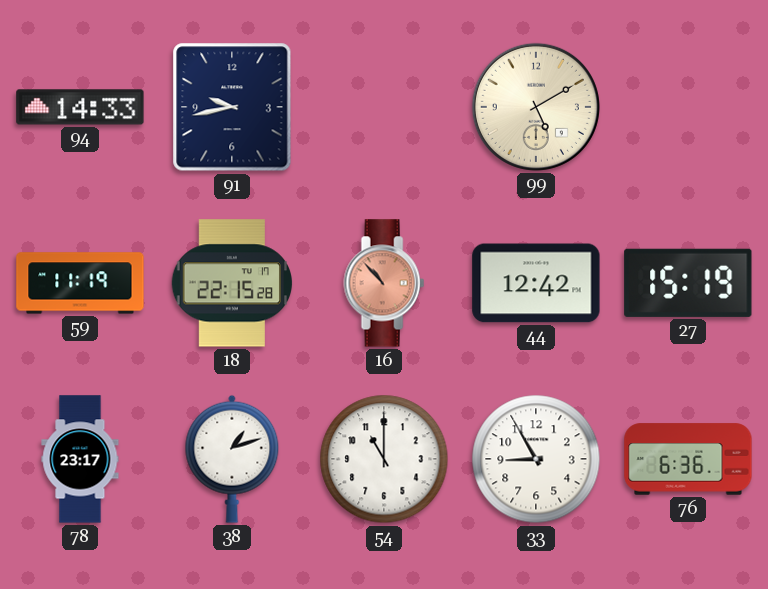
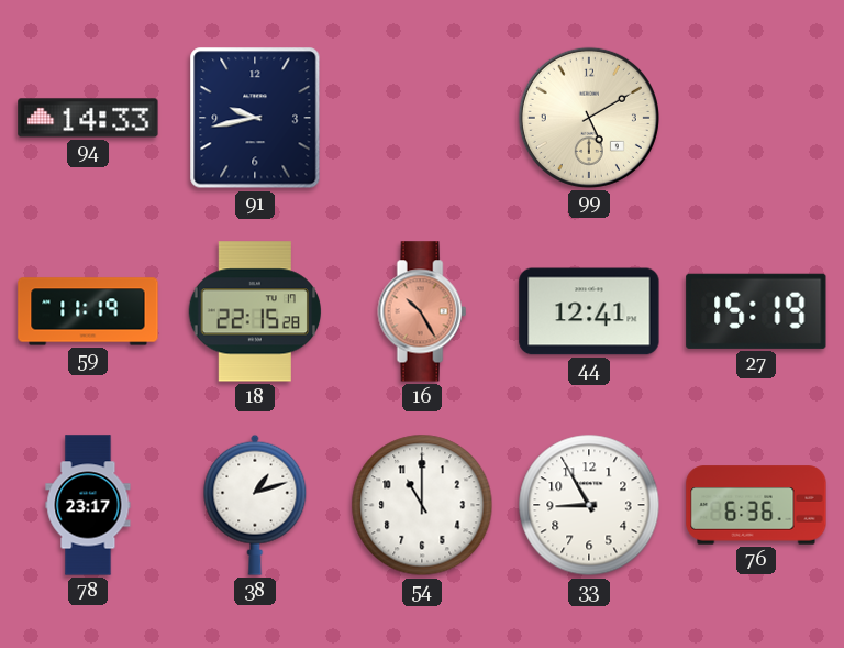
16: 10:53 -> 10:25
44: 12:42 -> 12:41
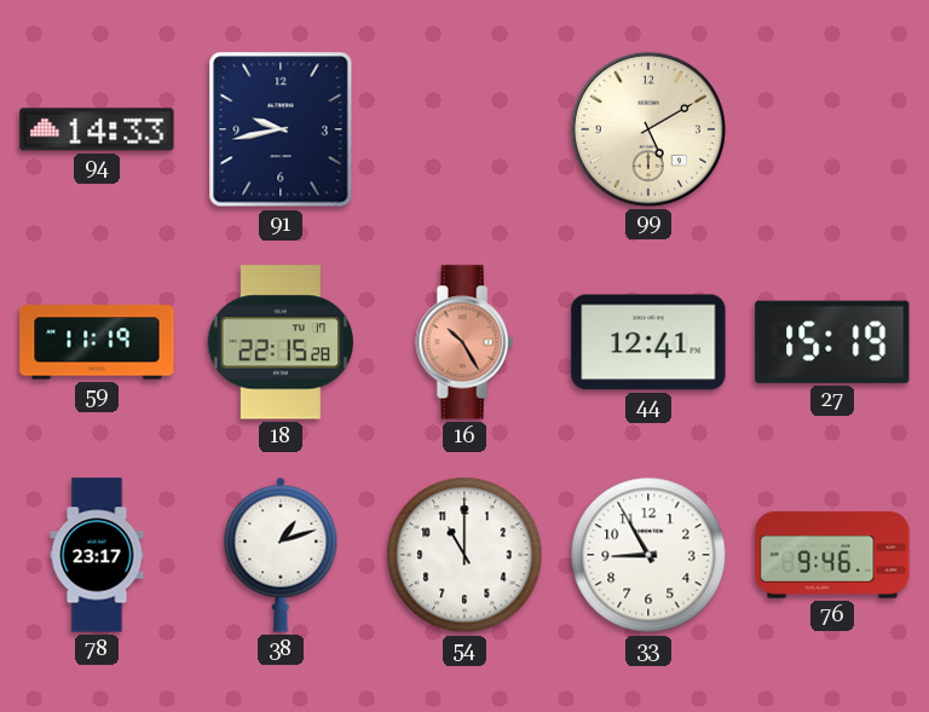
76: 6:36 -> 9:46
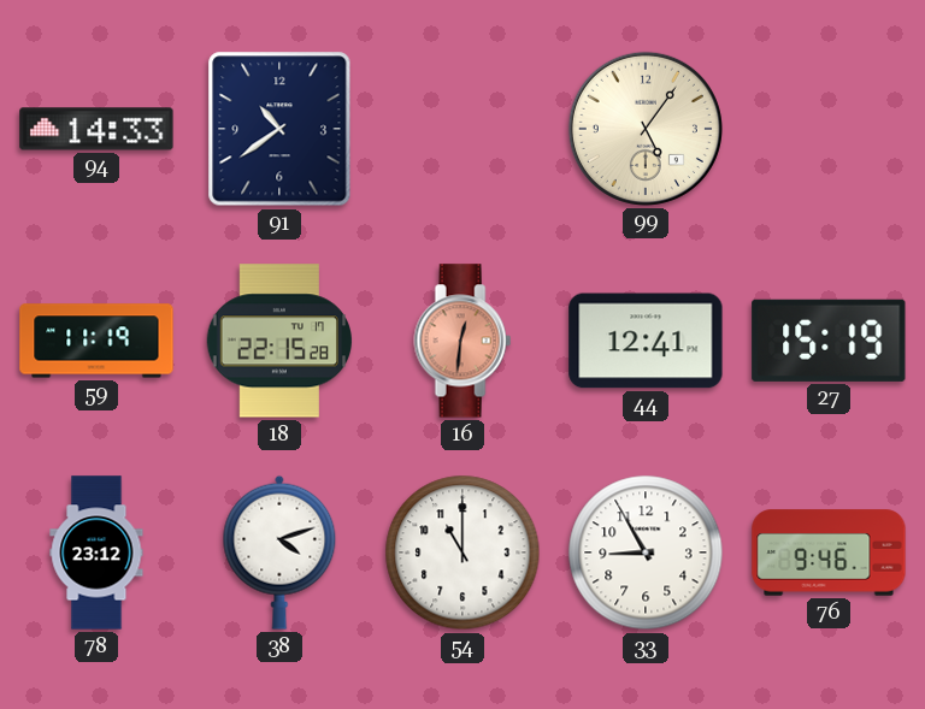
91: 9:43 -> 10:39
99: 5:10 -> 5:06
16: 10:25 -> 12:31
78: 23:17 -> 23:12
38: 1:12 -> 4:12
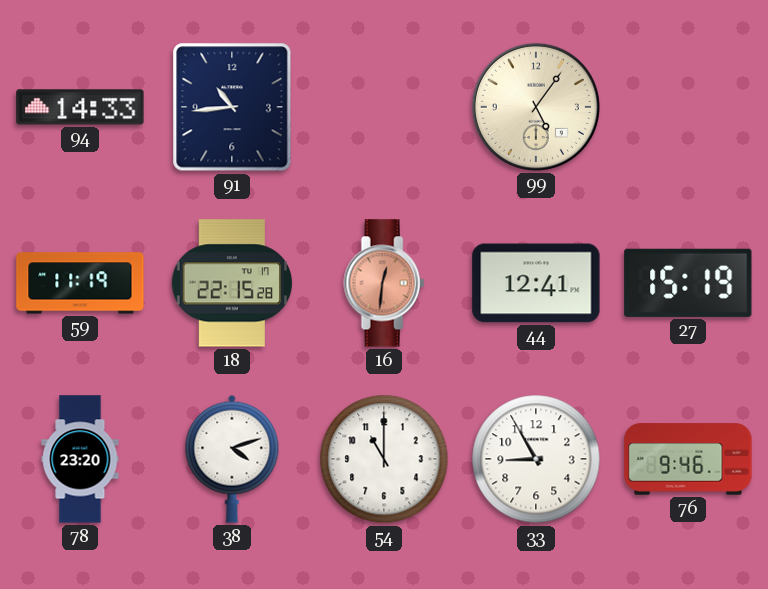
91: 10:39 -> 10:44
78: 23:12 -> 23:20
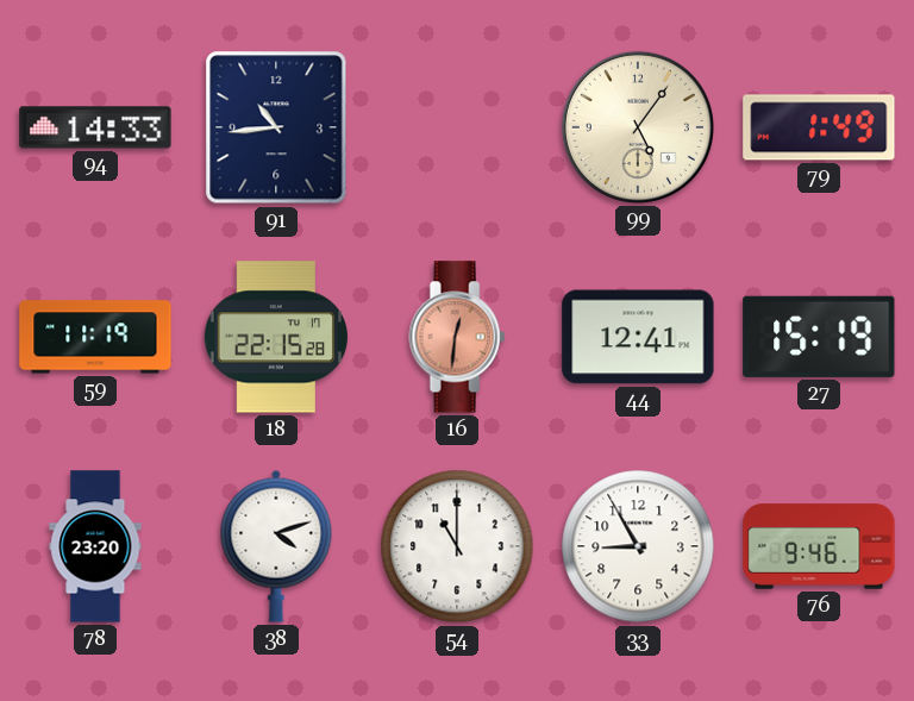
79: none -> 1:49
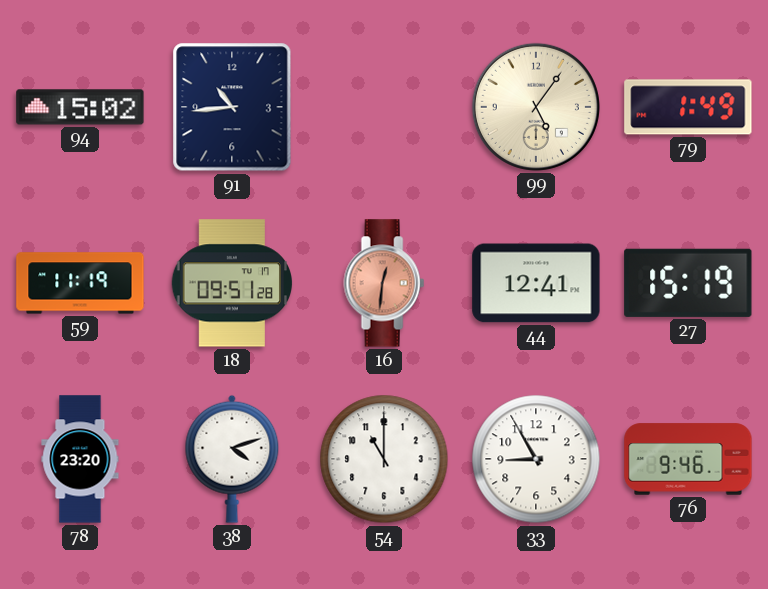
94: 14:33 -> 15:02
18: 22:15 -> 09:51
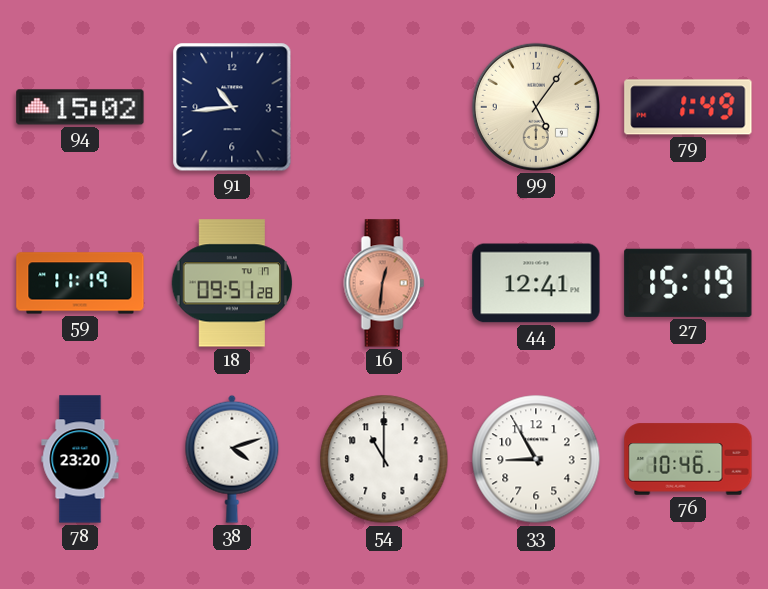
76: 9:46 -> 10:46
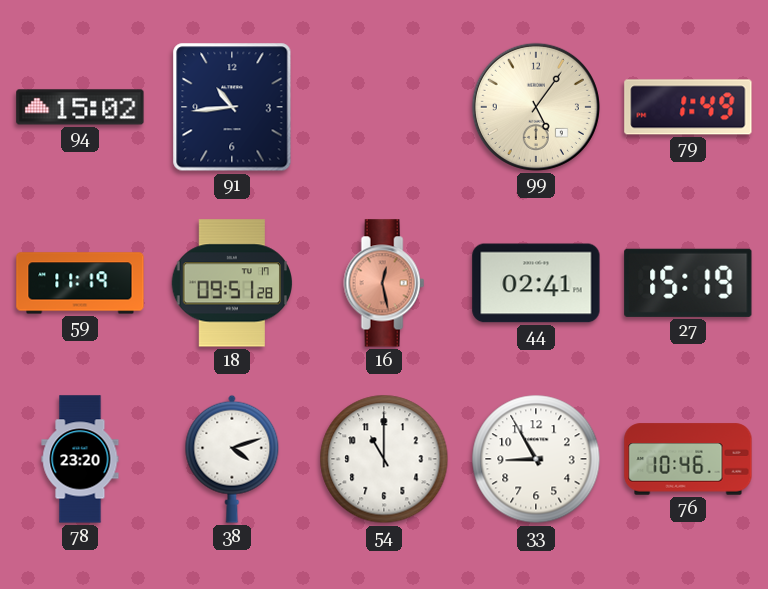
16: 12:31 -> 12:28
44: 12:41 -> 02:41
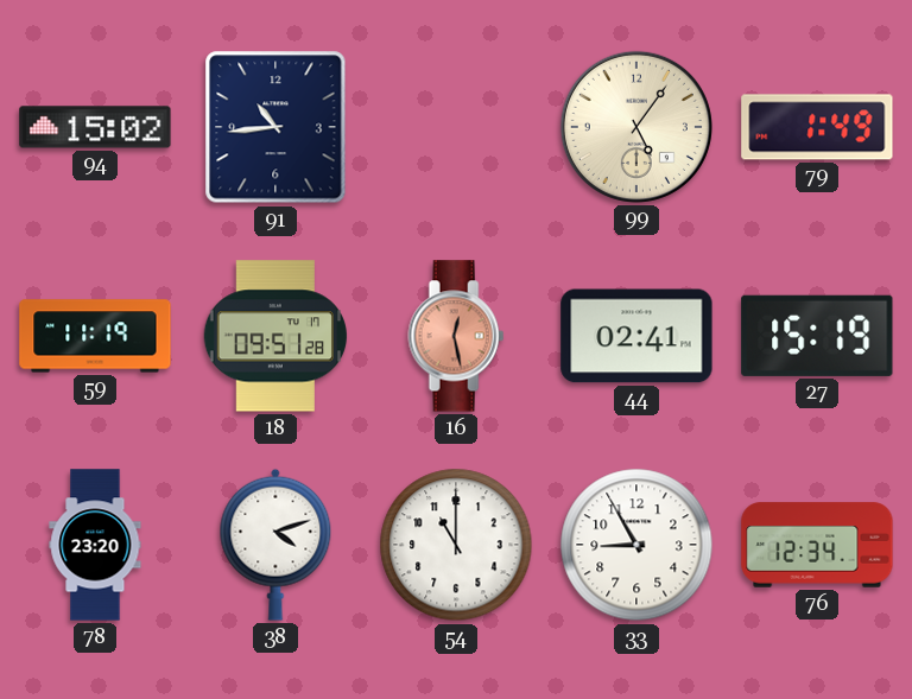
76: 10:46 -> 12:34
